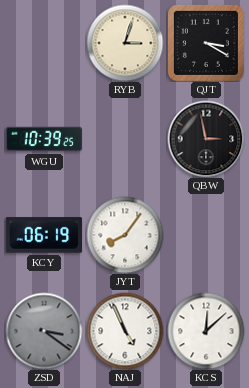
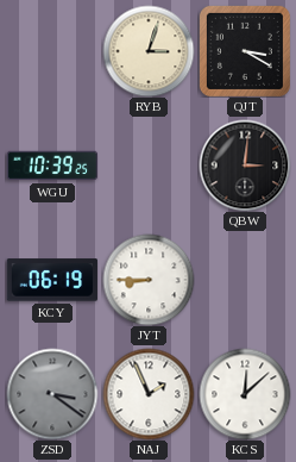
QBW: 2:58 -> 3:01
JYT: 8:06 -> 8:45
NAJ: 4:56 -> 1:56
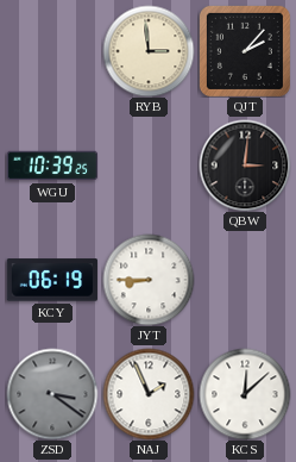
RYB: 3:03 -> 2:59
QJT: 3:20 -> 2:07
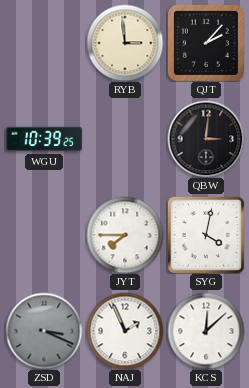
KCY: 06:19 -> none
JYT: 8:45 -> 7:45
SYG: none -> 4:02
ZSD: 3:21 -> 3:19
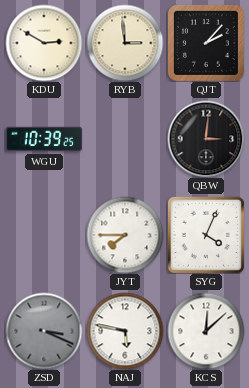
KDU: none -> 2:50
SYG: 4:02 -> 4:04
NAJ: 1:56 -> 5:47
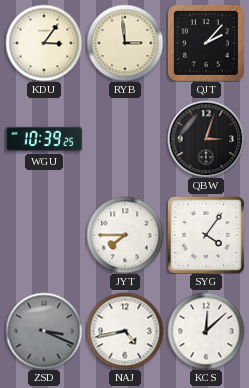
KDU: 2:50 -> 3:06
QBW: 3:01 -> 3:03
SYG: 4:04 -> 4:06
NAJ: 5:47 -> 4:43
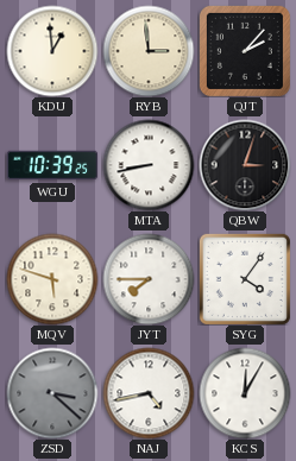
KDU: 3:06 -> 12:59
MTA: none -> 8:43
MQV: none -> 5:48
ZSD: 3:19 -> 3:22
KCS: 12:08 -> 12:05
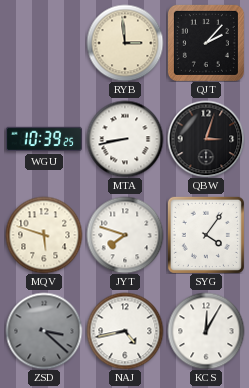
KDU: 12:59 -> none
JYT: 7:45 -> 7:48
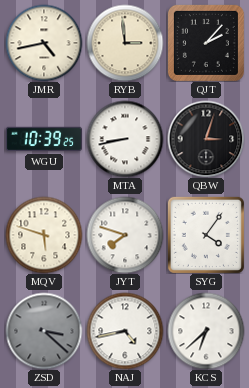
JMR: none -> 4:43
KCS: 12:05 -> 6:38
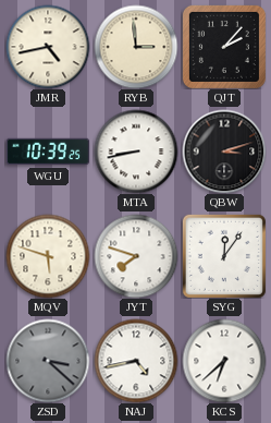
QBW: 3:03 -> 3:12
SYG: 4:06 -> 12:06
